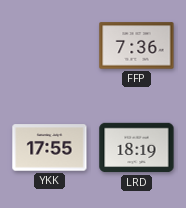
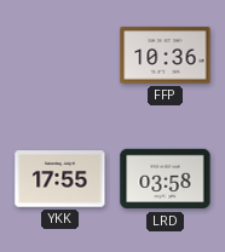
FFP: 7:36 -> 10:36
LRD: 18:19 -> 03:58
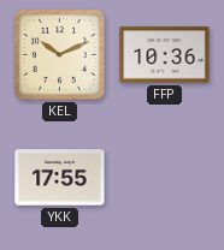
KEL: none -> 10:11
LRD: 03:58 -> none
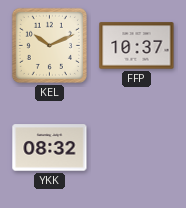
FFP: 10:36 -> 10:37
YKK: 17:55 -> 08:32
